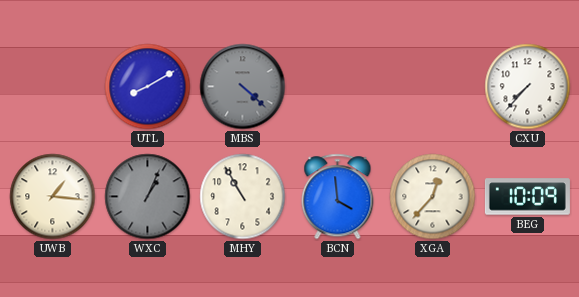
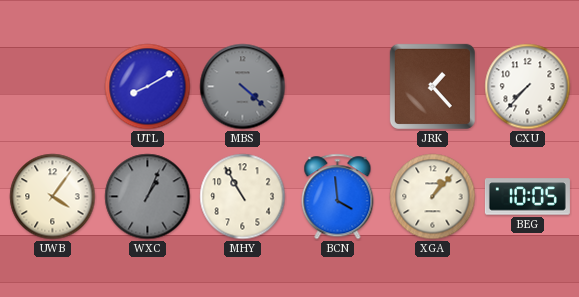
JRK: none -> 1:23
UWB: 1:16 -> 4:06
XGA: 12:37 -> 1:07
BEG: 10:09 -> 10:05
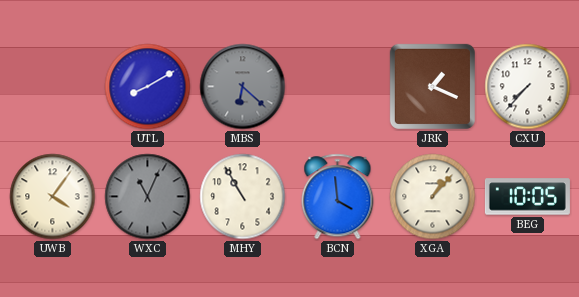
MBS: 4:22 -> 6:22
JRK: 1:23 -> 1:19
WXC: 1:04 -> 11:04
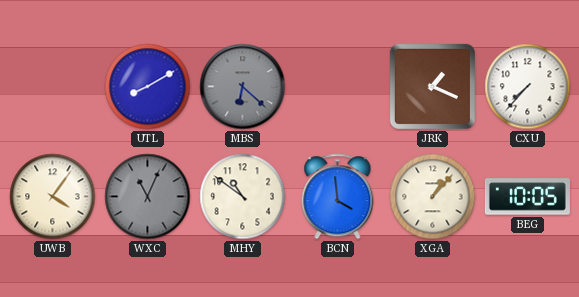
MHY: 10:55 -> 10:51
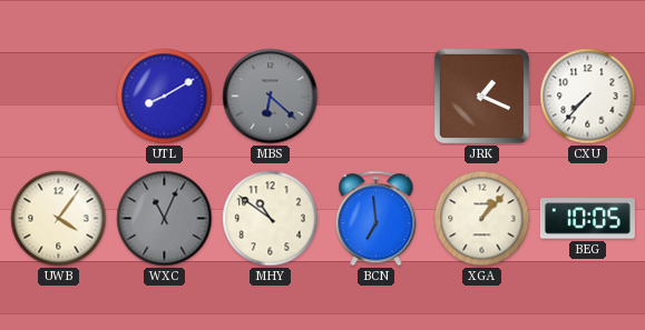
BCN: 3:59 -> 6:59
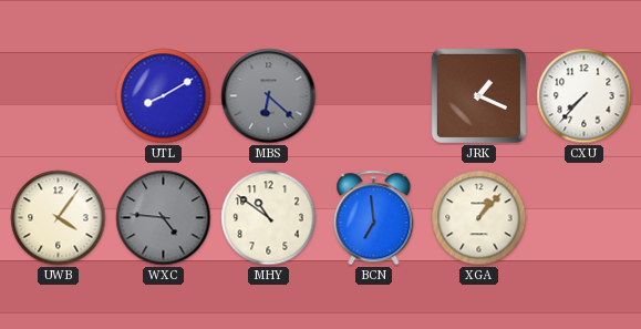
WXC: 11:04 -> 4:46
BEG: 10:05 -> none
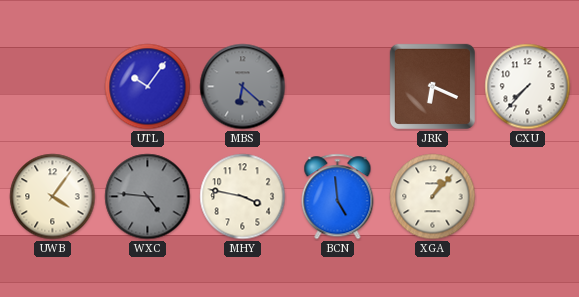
UTL: 8:10 -> 10:06
JRK: 1:19 -> 6:19
MHY: 10:51 -> 3:47
BCN: 6:59 -> 4:59
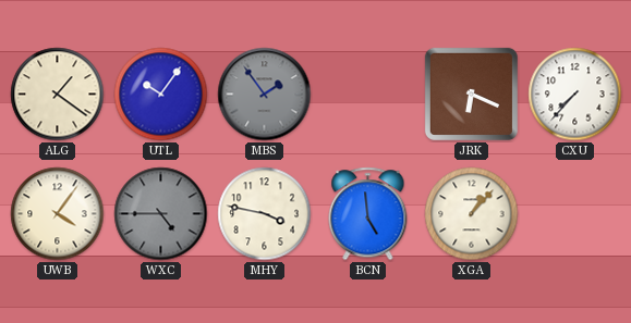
ALG: none -> 1:21
MBS: 6:22 -> 1:54
WXC: 4:46 -> 4:45
